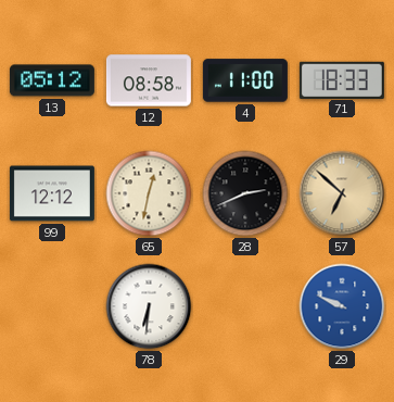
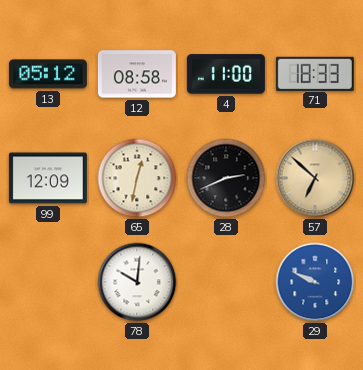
99: 12:12 -> 12:09
78: 6:31 -> 10:01
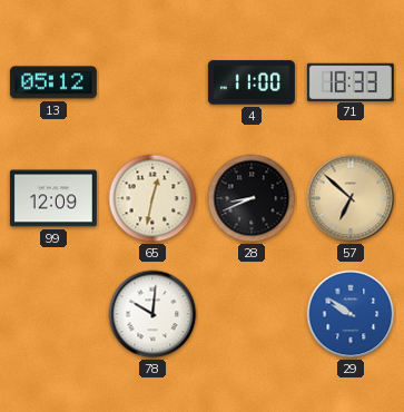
12: 08:58 -> none
28: 2:41 -> 8:41
29: 9:49 -> 9:51
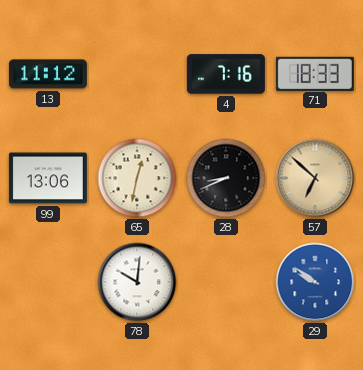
13: 05:12 -> 11:12
4: 11:00 -> 7:16
99: 12:09 -> 13:06
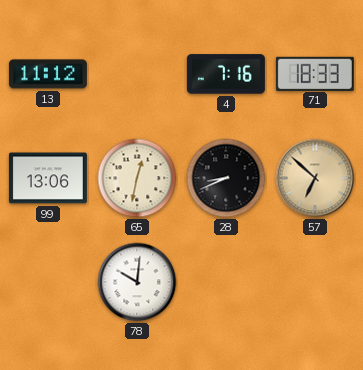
29: 9:51 -> none
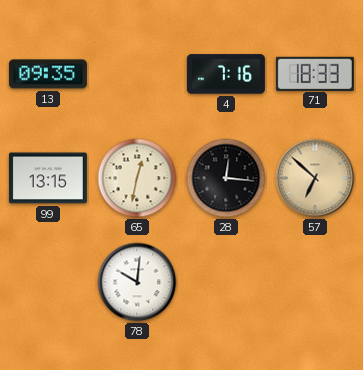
13: 11:12 -> 09:35
99: 13:06 -> 13:15
28: 8:41 -> 12:16
